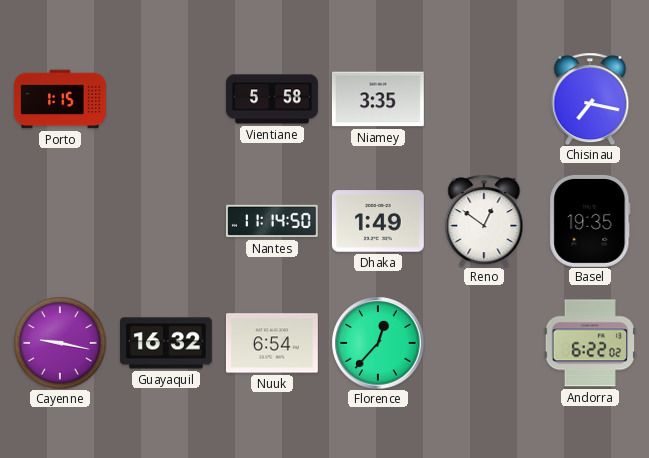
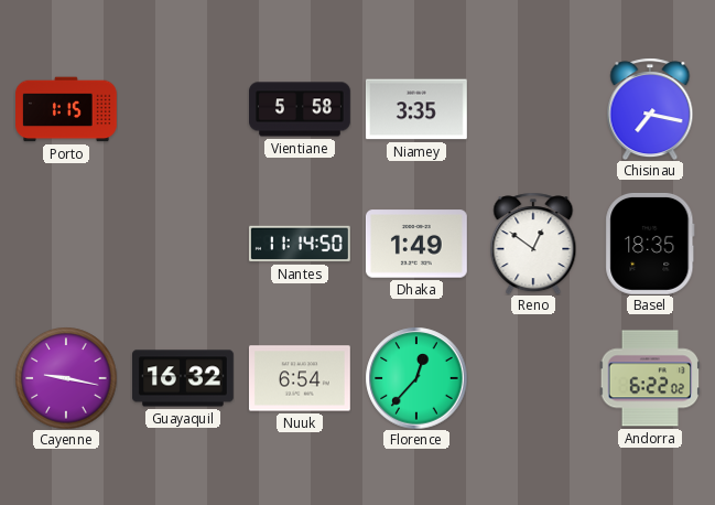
Basel: 19:35 -> 18:35
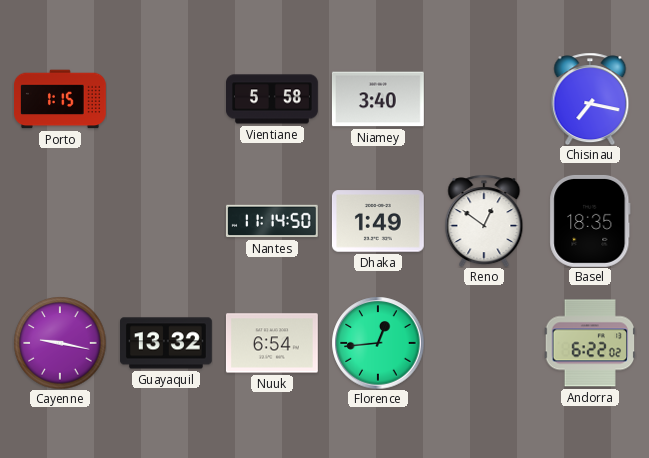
Niamey: 3:35 -> 3:40
Guayaquil: 16:32 -> 13:32
Florence: 12:37 -> 12:44
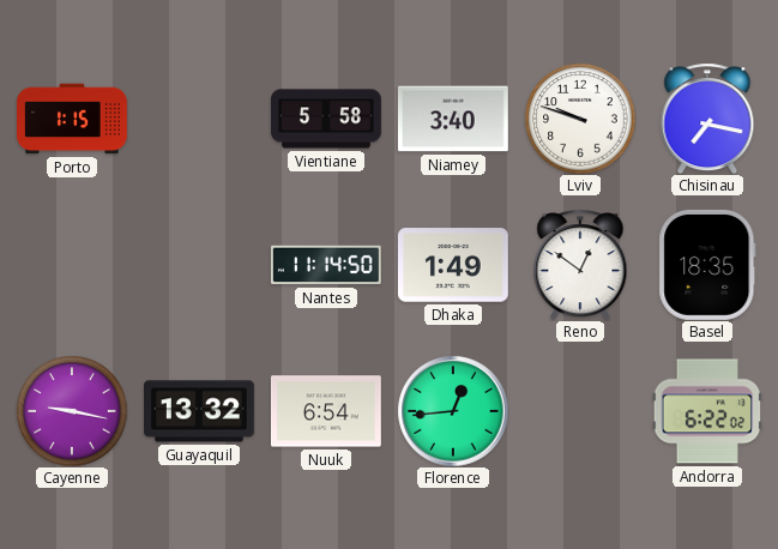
Lviv: none -> 9:48
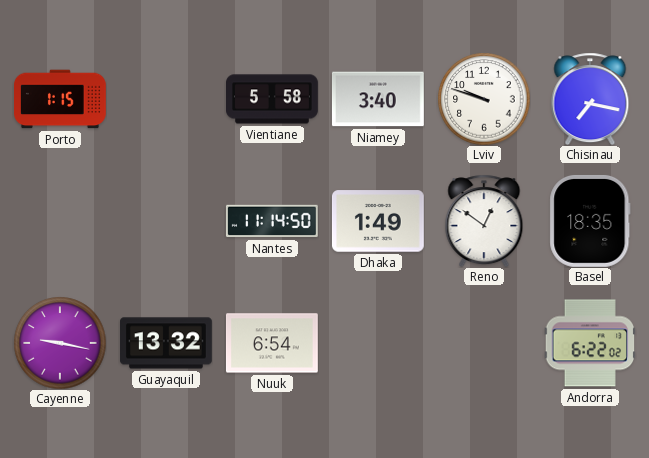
Florence: 12:44 -> none
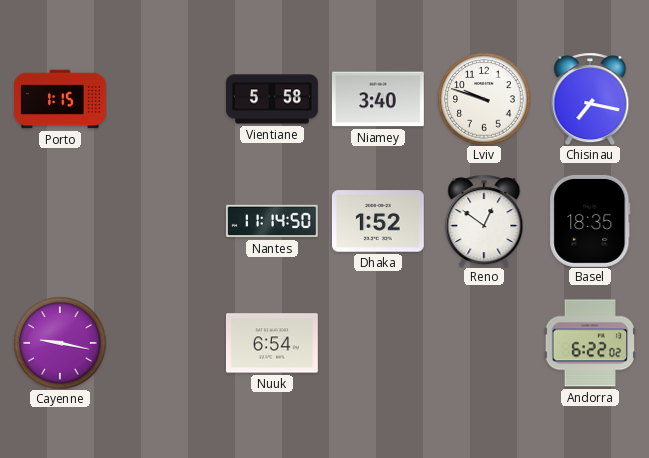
Dhaka: 1:49 -> 1:52
Guayaquil: 13:32 -> none
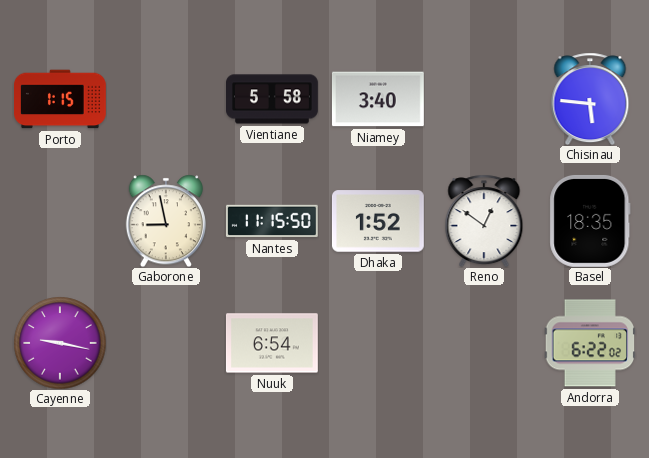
Lviv: 9:48 -> none
Chisinau: 7:17 -> 5:46
Gaborone: none -> 8:58
Nantes: 11:14 -> 11:15
